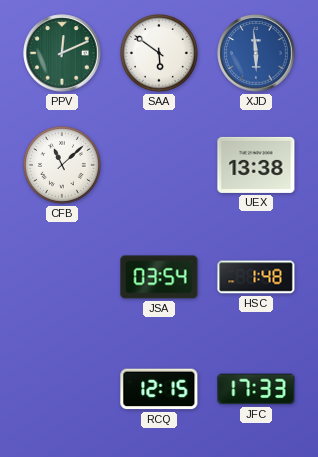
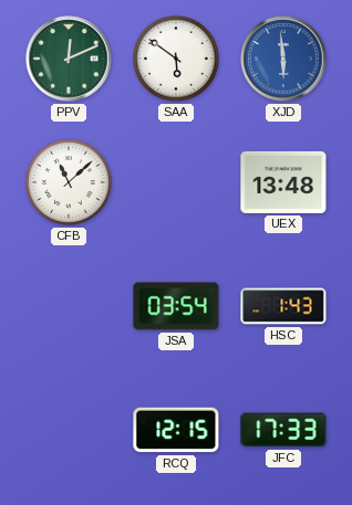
UEX: 13:38 -> 13:48
HSC: 1:48 -> 1:43
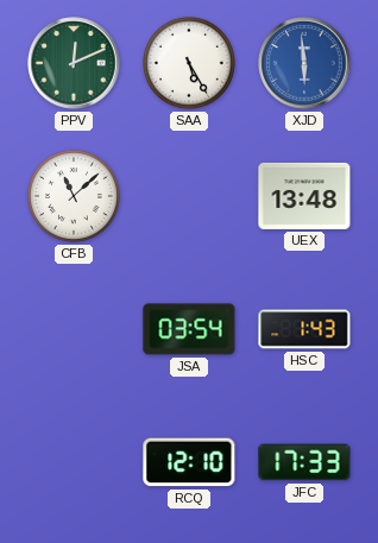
SAA: 5:51 -> 5:25
RCQ: 12:15 -> 12:10
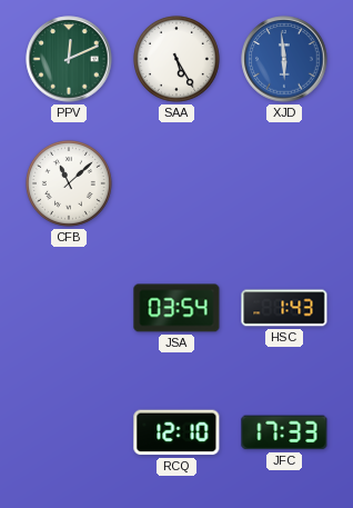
UEX: 13:48 -> none
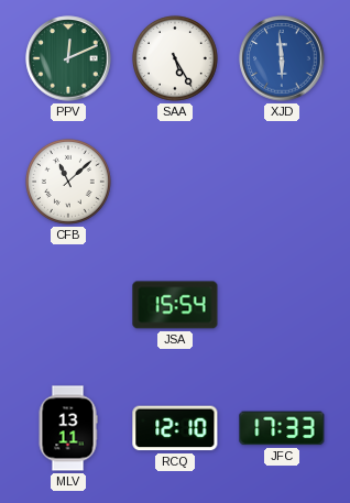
JSA: 03:54 -> 15:54
HSC: 1:43 -> none
MLV: none -> 13:11
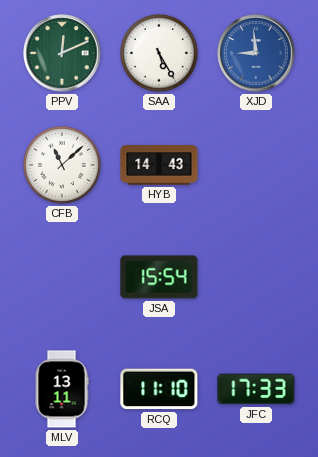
XJD: 5:59 -> 8:59
HYB: none -> 14:43
RCQ: 12:10 -> 11:10
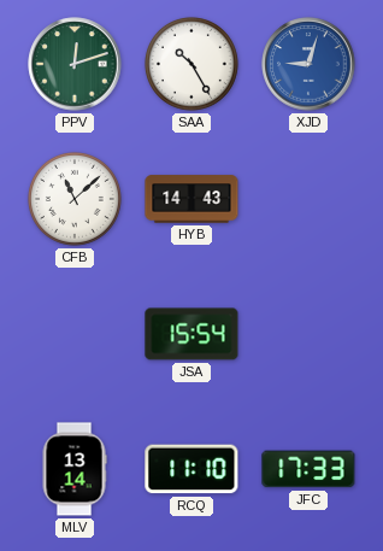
PPV: 12:11 -> 12:12
SAA: 5:25 -> 10:25
XJD: 8:59 -> 9:03
MLV: 13:11 -> 13:14
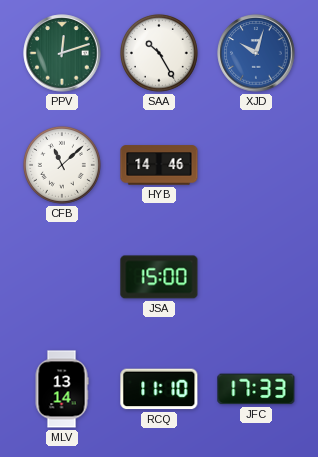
XJD: 9:03 -> 10:03
HYB: 14:43 -> 14:46
JSA: 15:54 -> 15:00
